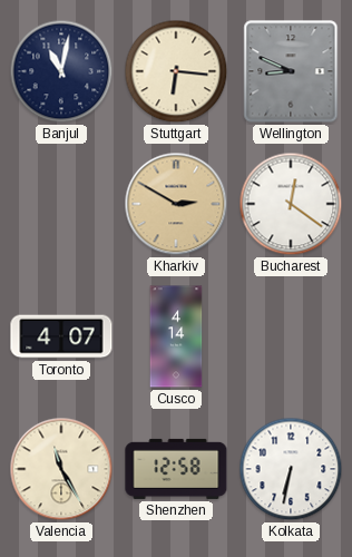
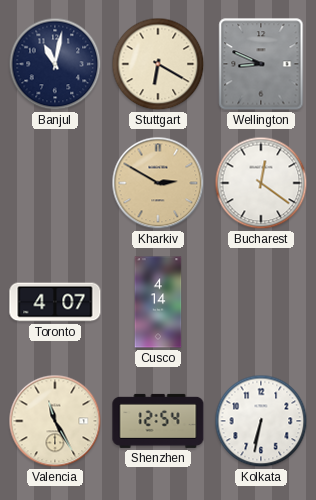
Stuttgart: 6:16 -> 6:20
Shenzhen: 12:58 -> 12:54
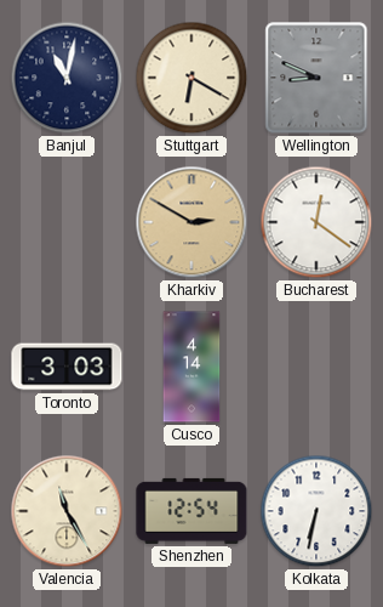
Toronto: 4:07 -> 3:03
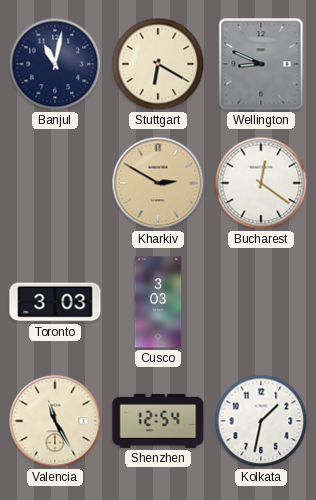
Cusco: 4:14 -> 3:03
Kolkata: 6:32 -> 1:32
